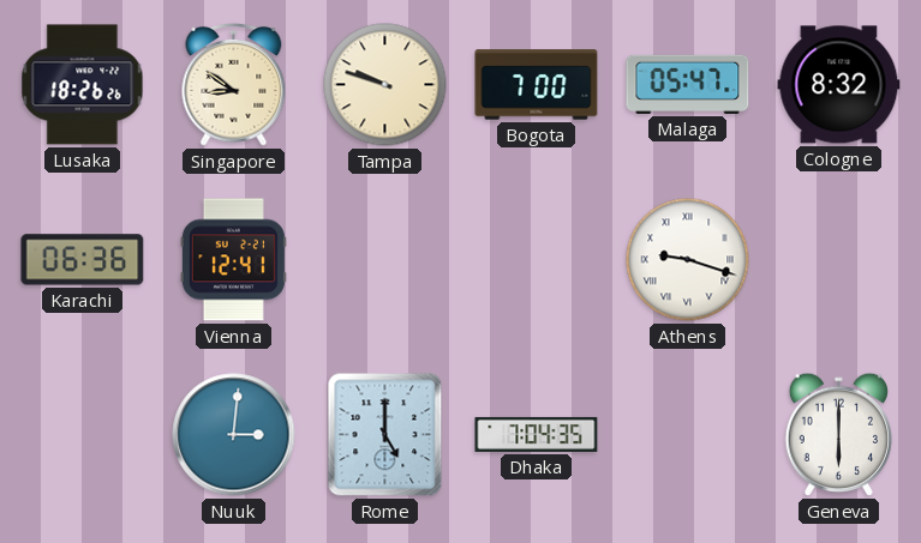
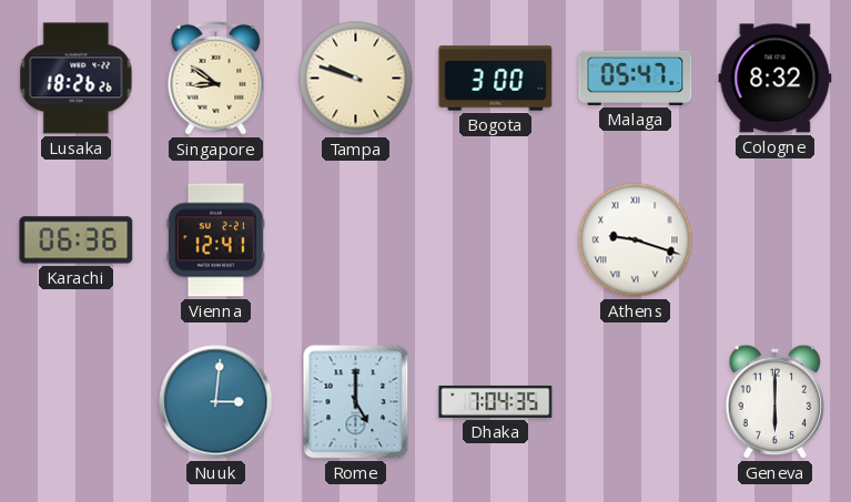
Bogota: 7:00 -> 3:00
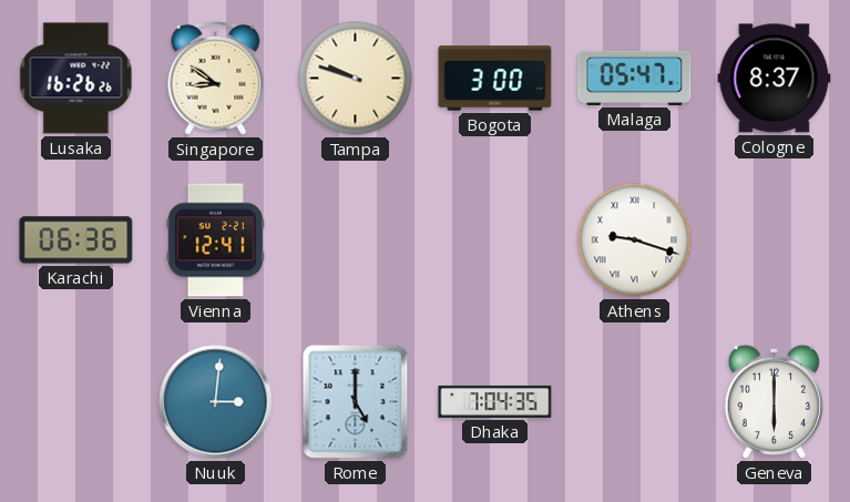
Lusaka: 18:26 -> 16:26
Cologne: 8:32 -> 8:37
